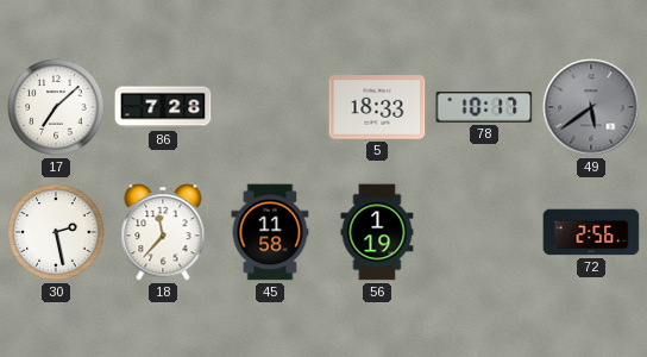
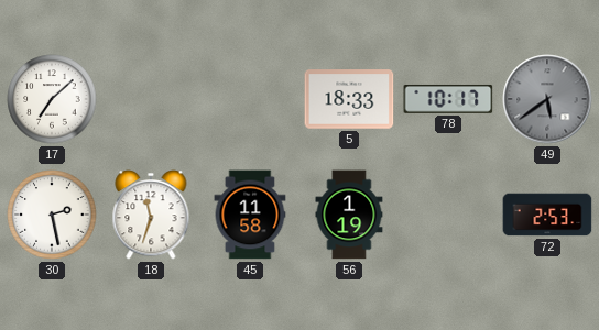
86: 7:28 -> none
18: 11:37 -> 11:33
72: 2:56 -> 2:53
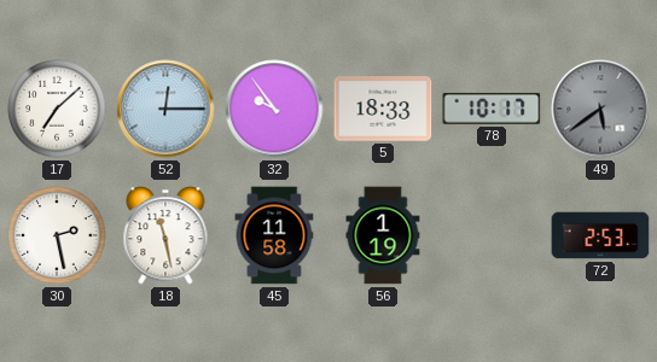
52: none -> 12:15
32: none -> 9:54
18: 11:33 -> 11:28
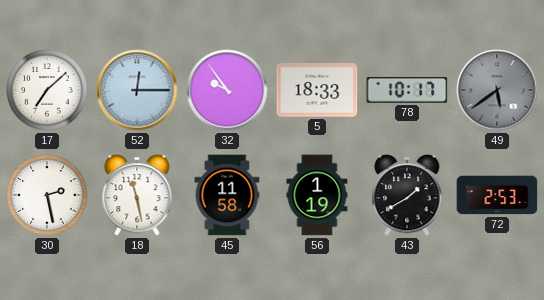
43: none -> 1:40
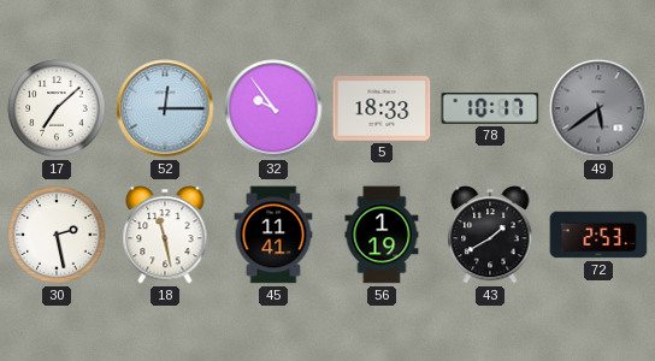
45: 11:58 -> 11:41
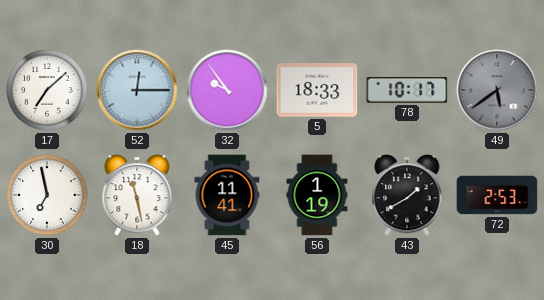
30: 2:28 -> 6:58
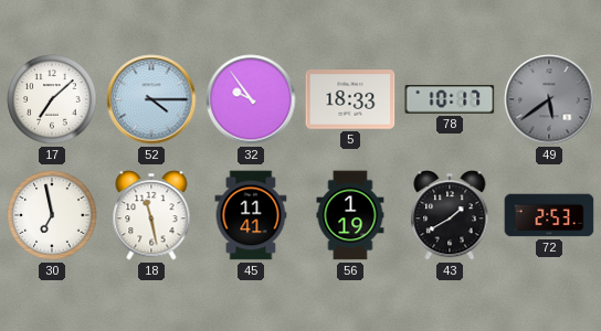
52: 12:15 -> 4:15
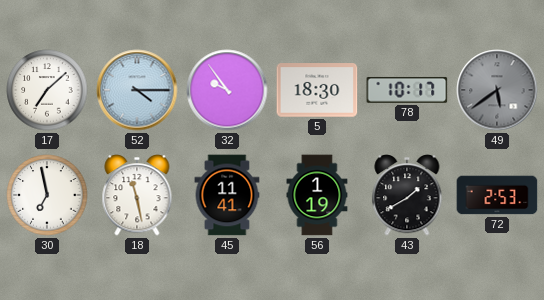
5: 18:33 -> 18:30
